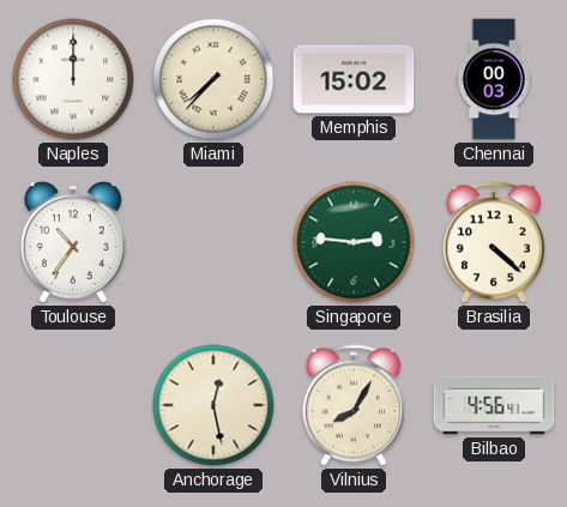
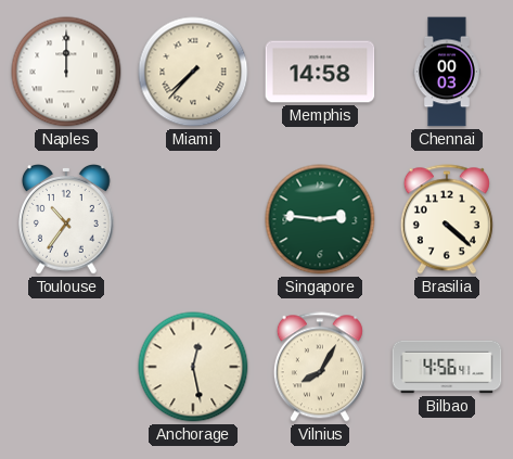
Memphis: 15:02 -> 14:58
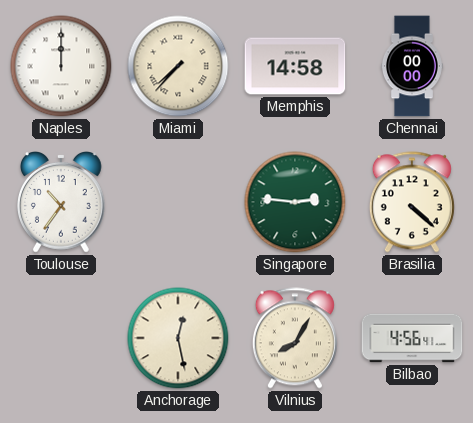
Chennai: 00:03 -> 00:00
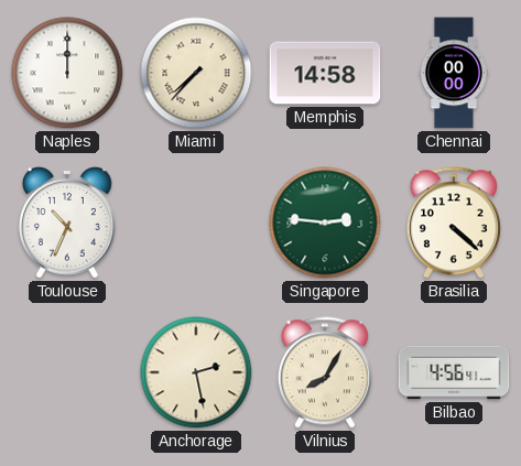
Toulouse: 10:36 -> 10:34
Anchorage: 12:28 -> 2:28
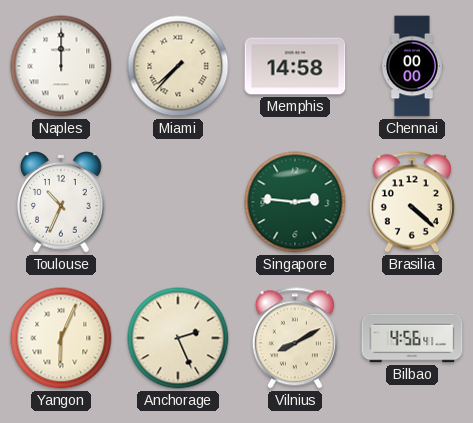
Yangon: none -> 6:04
Anchorage: 2:28 -> 2:26
Vilnius: 8:05 -> 8:10
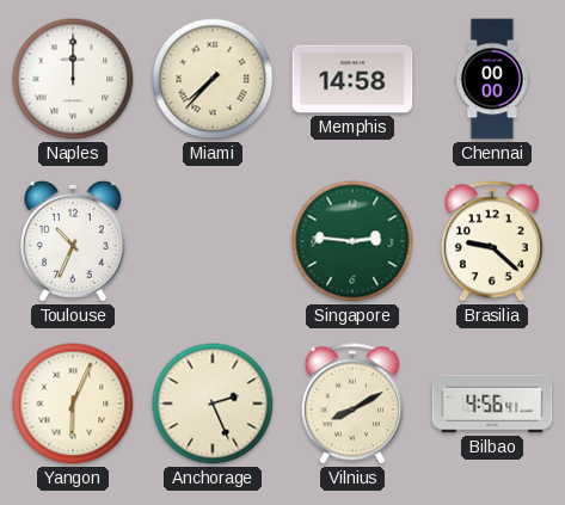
Brasilia: 4:22 -> 9:22
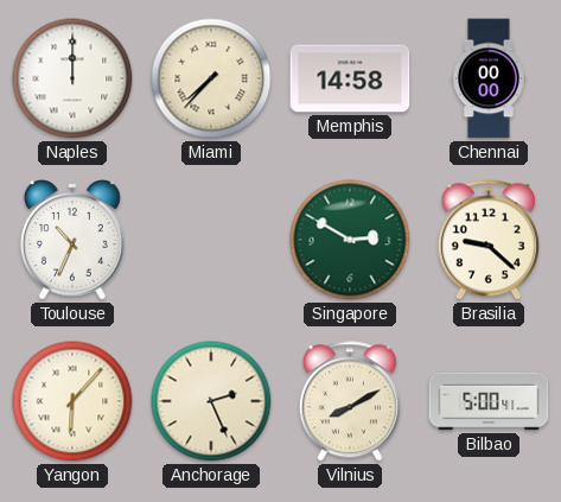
Singapore: 2:46 -> 2:50
Yangon: 6:04 -> 6:07
Bilbao: 4:56 -> 5:00
